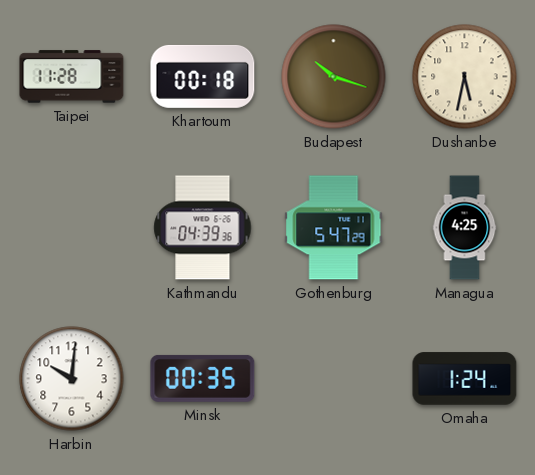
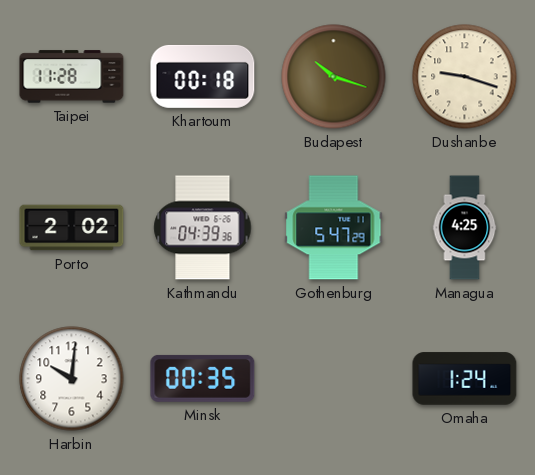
Dushanbe: 5:32 -> 9:18
Porto: none -> 2:02
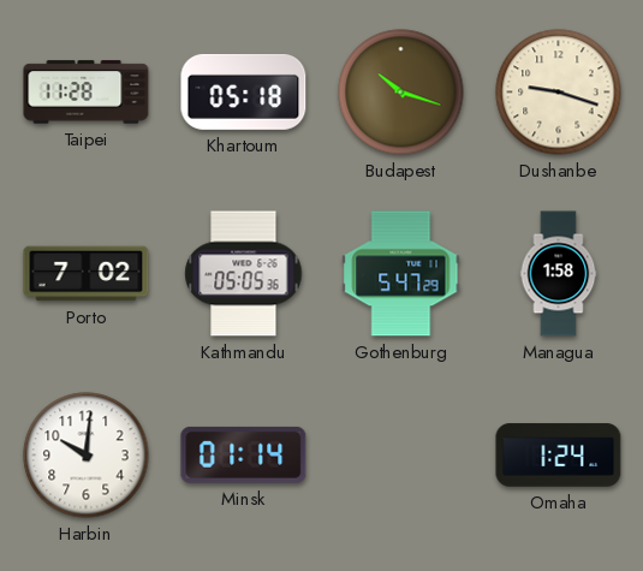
Khartoum: 00:18 -> 05:18
Porto: 2:02 -> 7:02
Kathmandu: 04:39 -> 05:05
Managua: 4:25 -> 1:58
Minsk: 00:35 -> 01:14
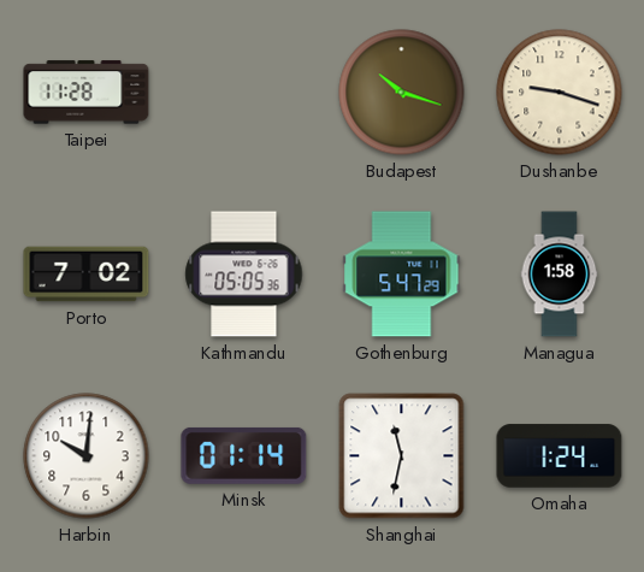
Khartoum: 05:18 -> none
Shanghai: none -> 11:32
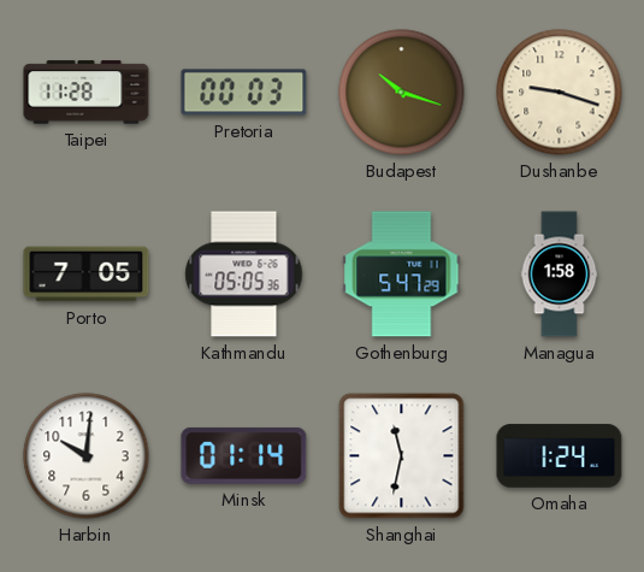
Pretoria: none -> 00:03
Porto: 7:02 -> 7:05
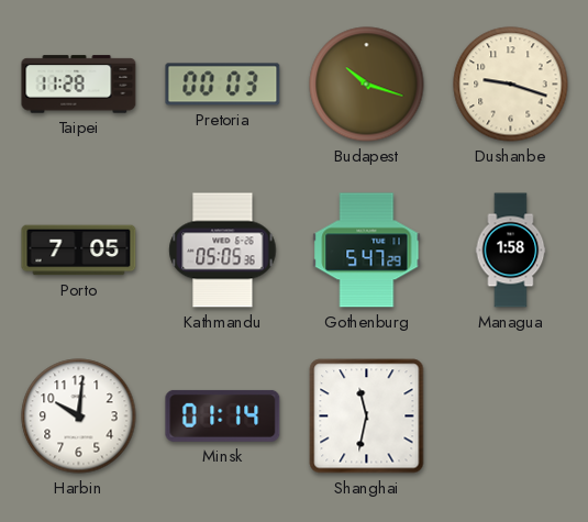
Omaha: 1:24 -> none
